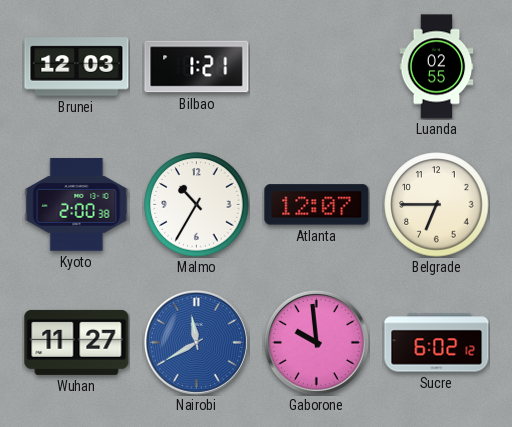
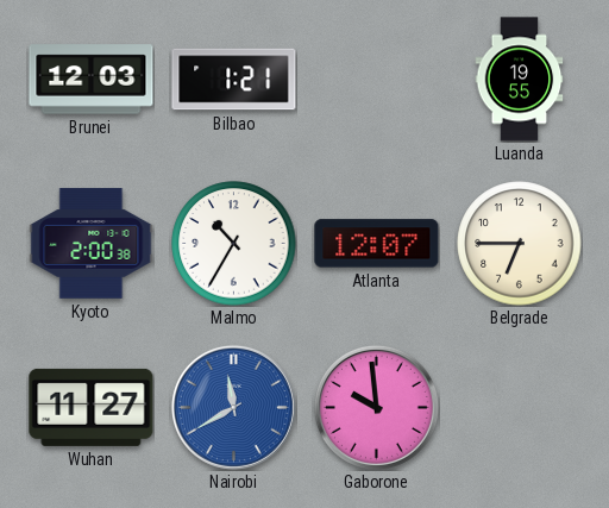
Luanda: 02:55 -> 19:55
Sucre: 6:02 -> none
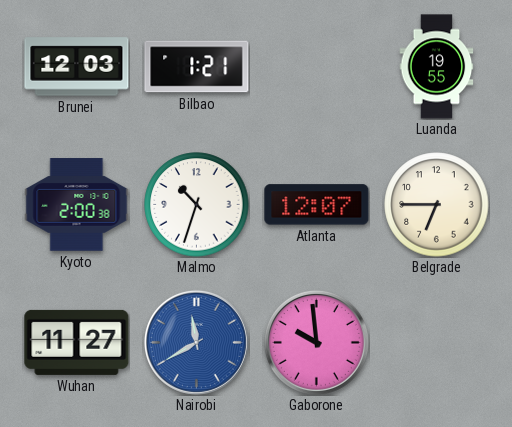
Malmo: 10:35 -> 10:33
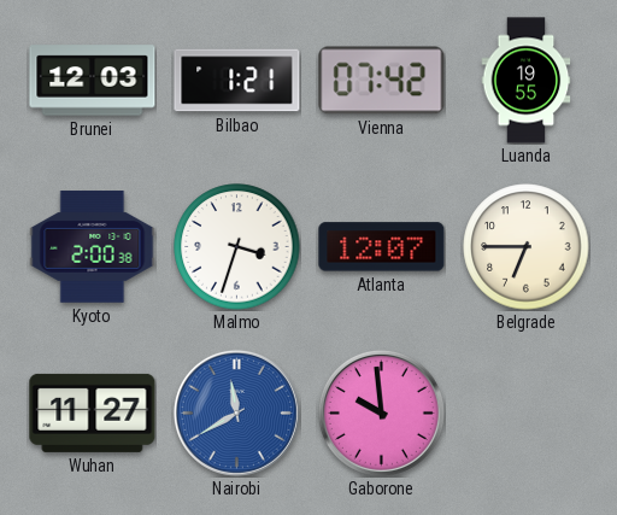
Vienna: none -> 07:42
Malmo: 10:33 -> 3:33
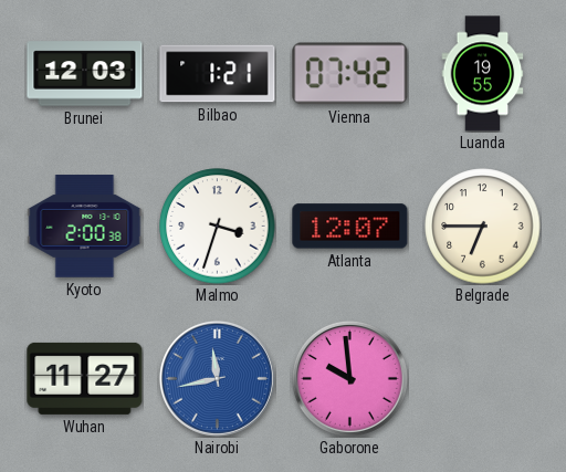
Nairobi: 11:40 -> 11:43
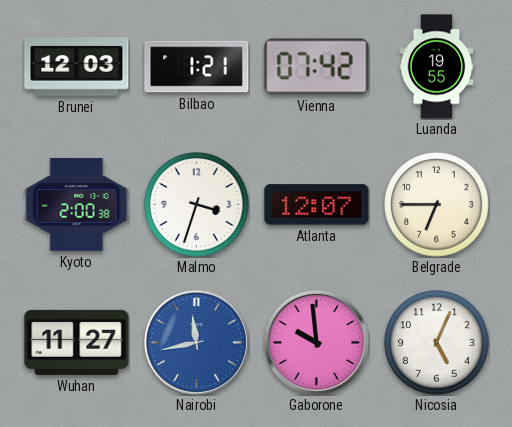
Nicosia: none -> 5:04
